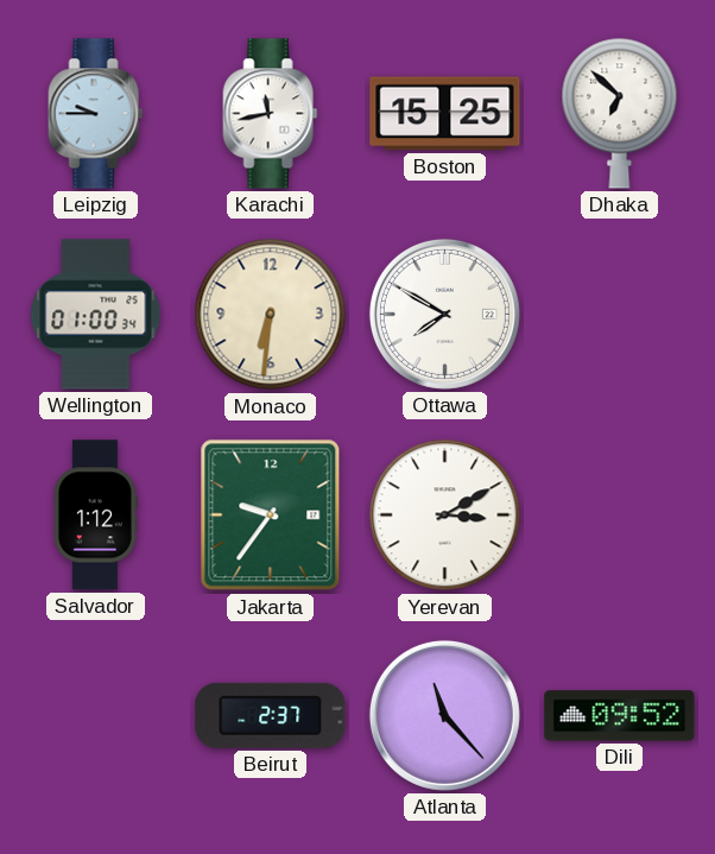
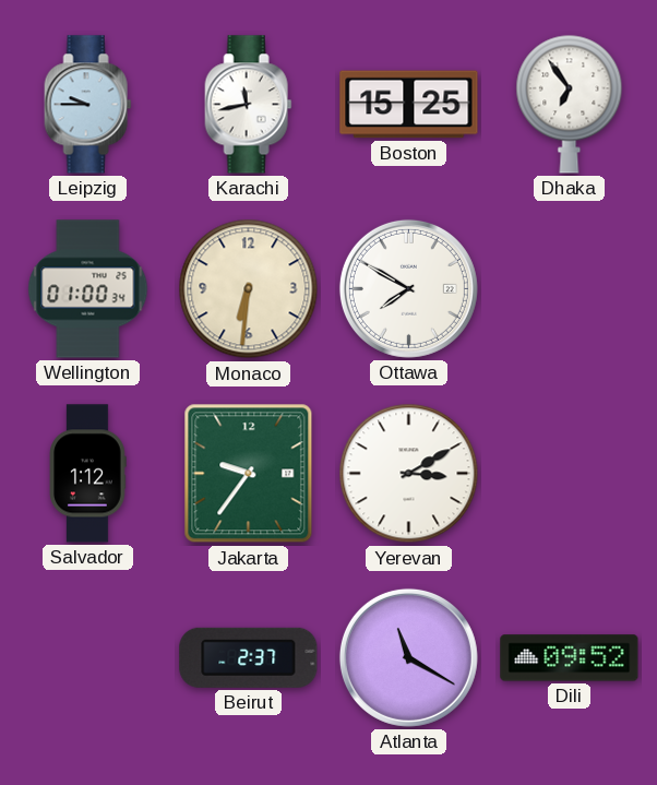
Dhaka: 6:52 -> 6:54
Atlanta: 11:23 -> 11:20
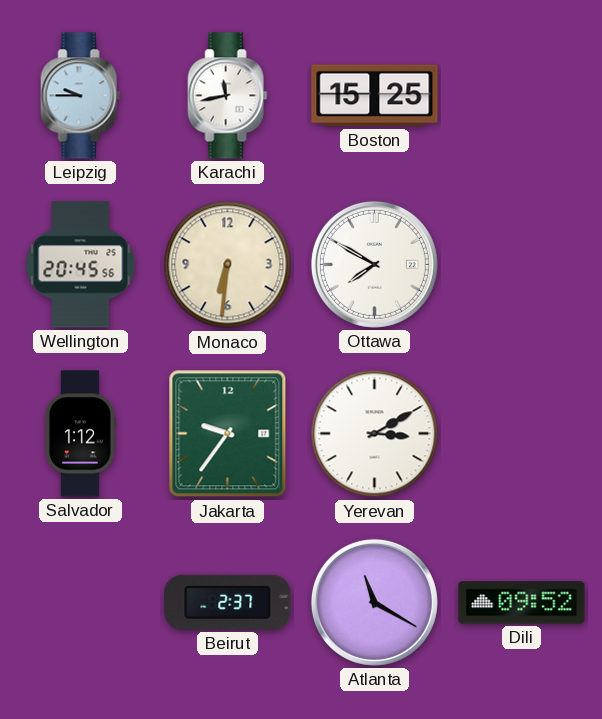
Dhaka: 6:54 -> none
Wellington: 01:00 -> 20:45
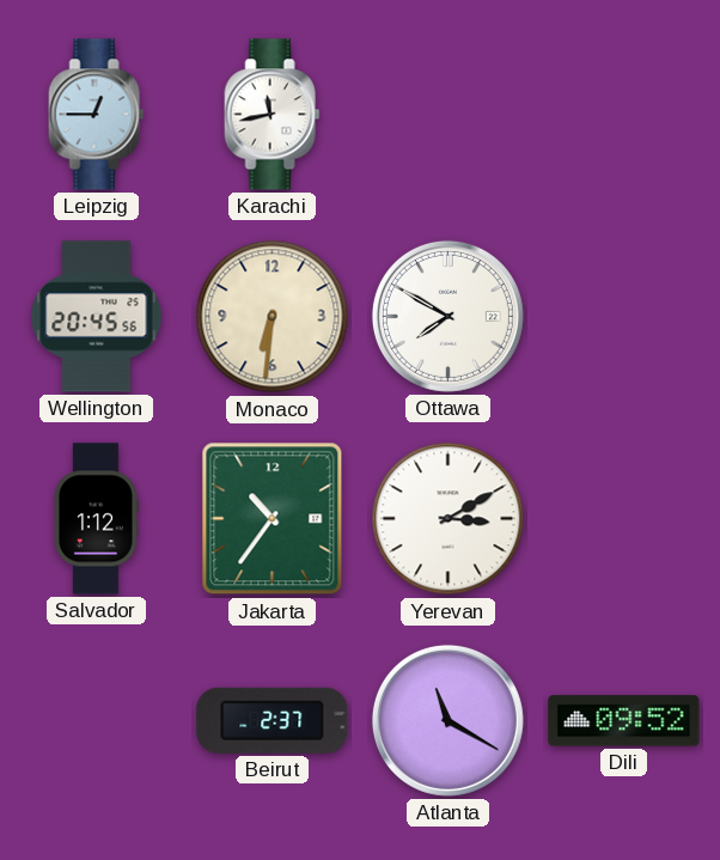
Leipzig: 9:45 -> 12:45
Boston: 15:25 -> none
Jakarta: 9:36 -> 10:36
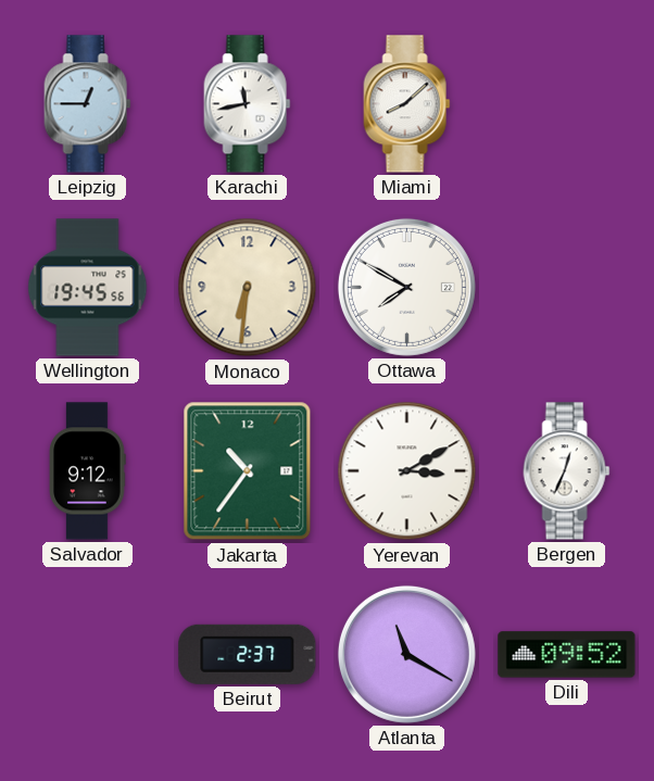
Miami: none -> 8:08
Wellington: 20:45 -> 19:45
Salvador: 1:12 -> 9:12
Bergen: none -> 12:34
